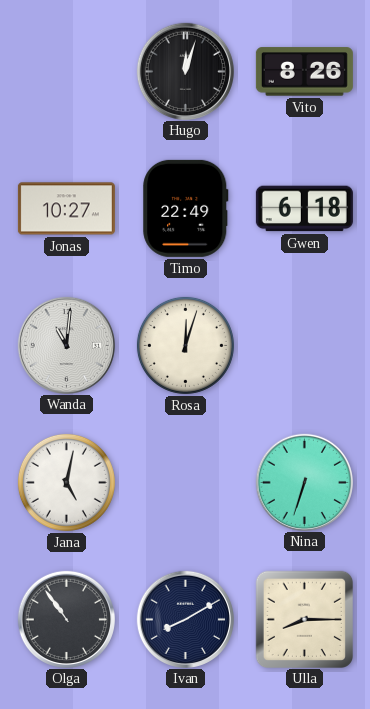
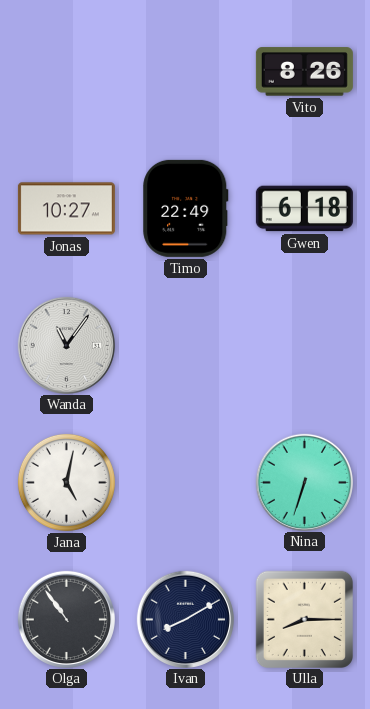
Hugo: 12:03 -> none
Wanda: 11:01 -> 11:06
Rosa: 12:03 -> none
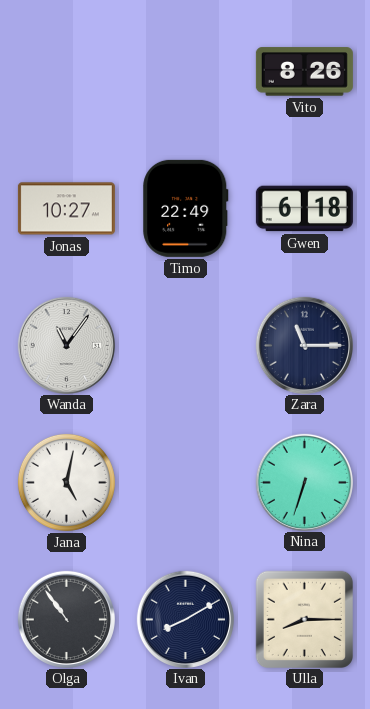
Zara: none -> 11:15
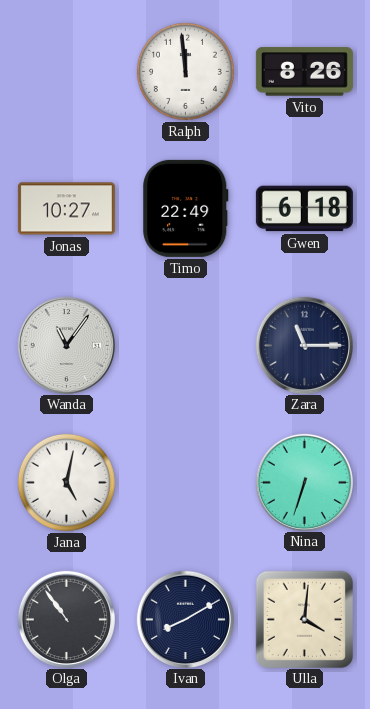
Ralph: none -> 11:59
Ulla: 8:15 -> 4:01
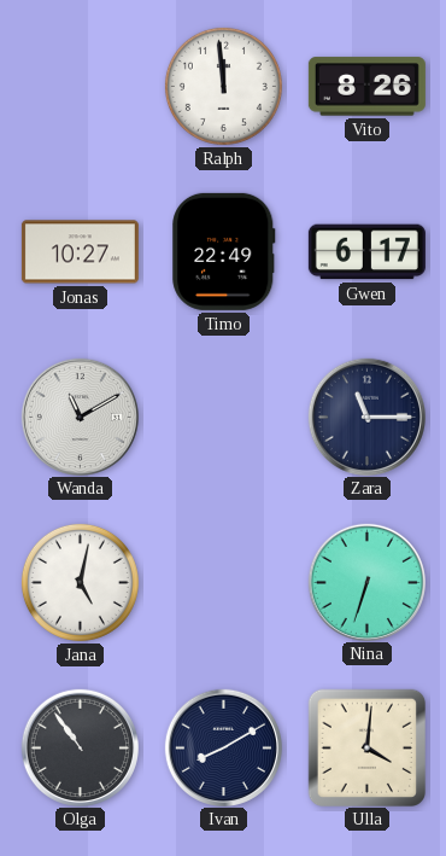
Gwen: 6:18 -> 6:17
Wanda: 11:06 -> 11:10
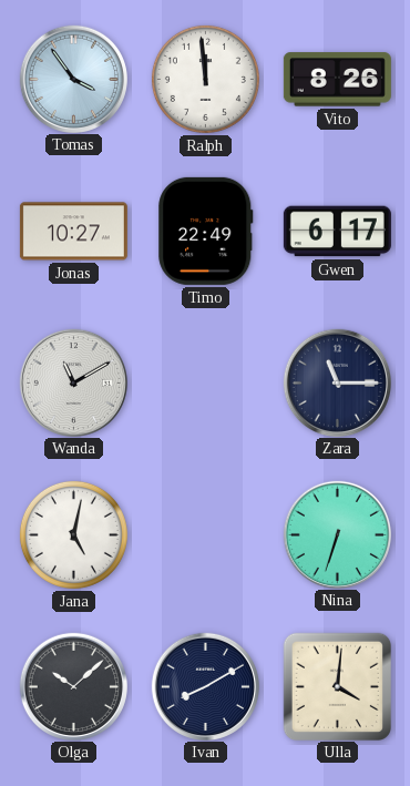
Tomas: none -> 3:54
Olga: 10:54 -> 10:08
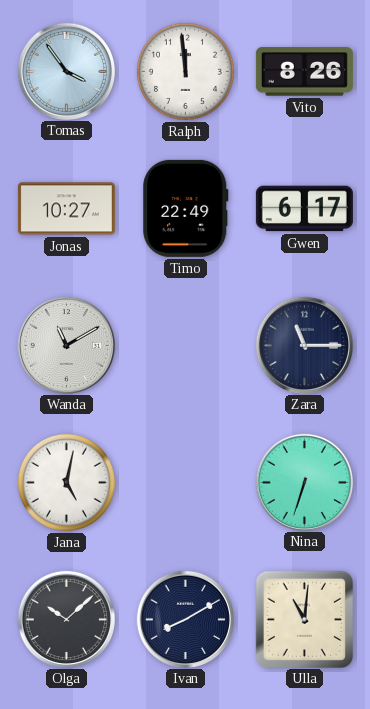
Ulla: 4:01 -> 11:01
